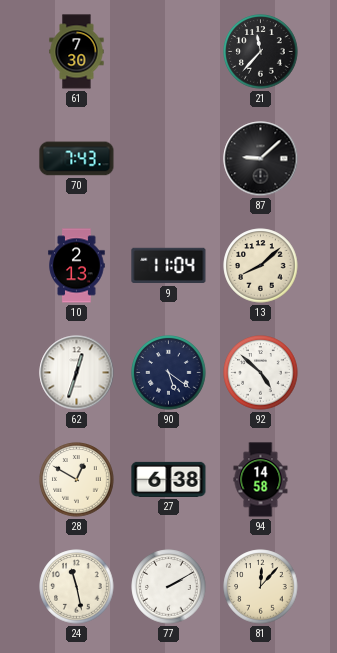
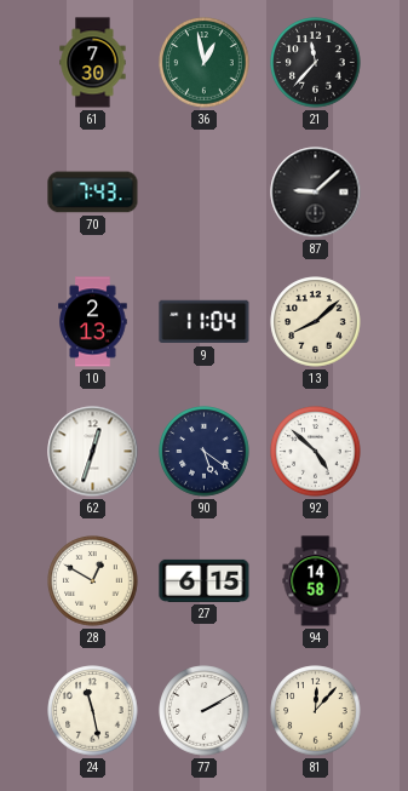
36: none -> 12:58
27: 6:38 -> 6:15
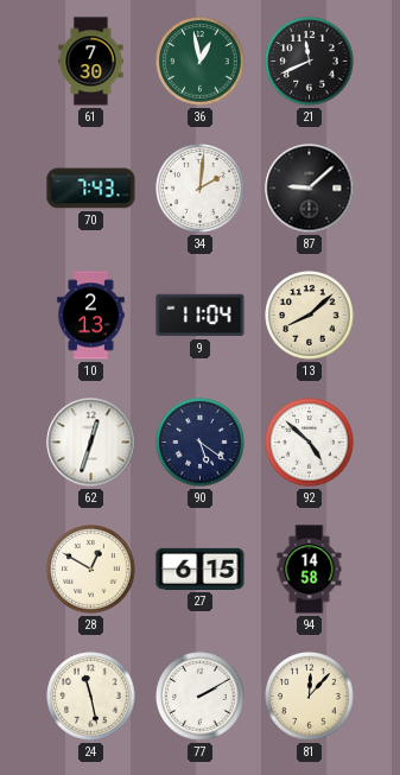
21: 11:37 -> 11:41
34: none -> 2:01
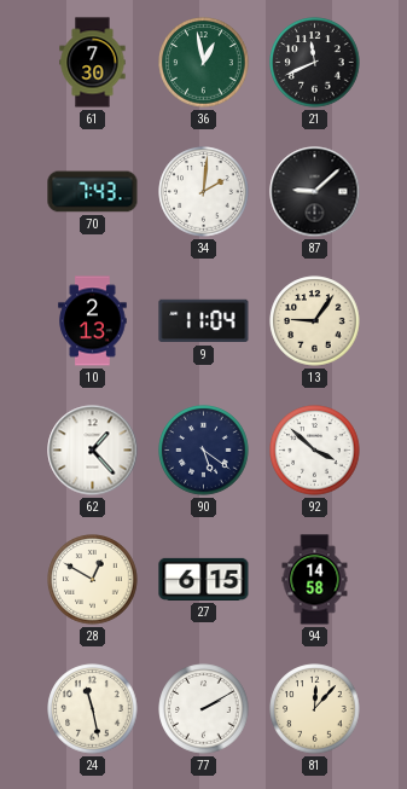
13: 8:08 -> 9:06
62: 12:33 -> 1:23
92: 4:52 -> 3:52
